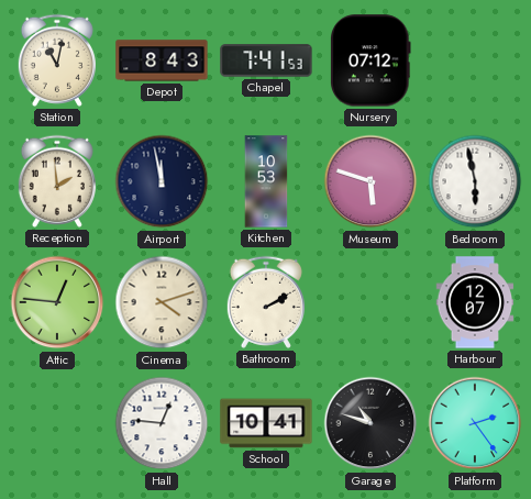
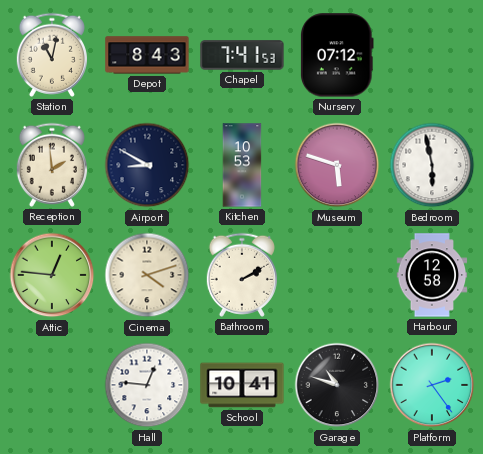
Airport: 11:58 -> 8:50
Harbour: 12:07 -> 12:58
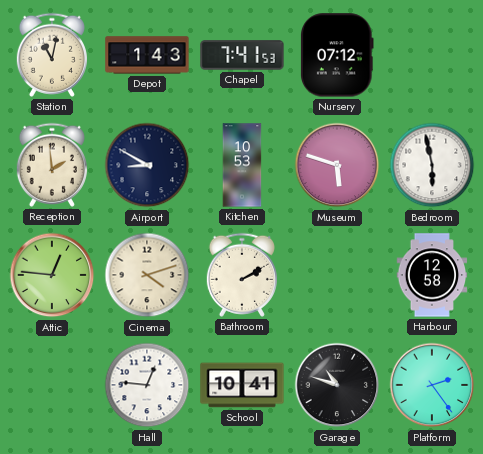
Depot: 8:43 -> 1:43
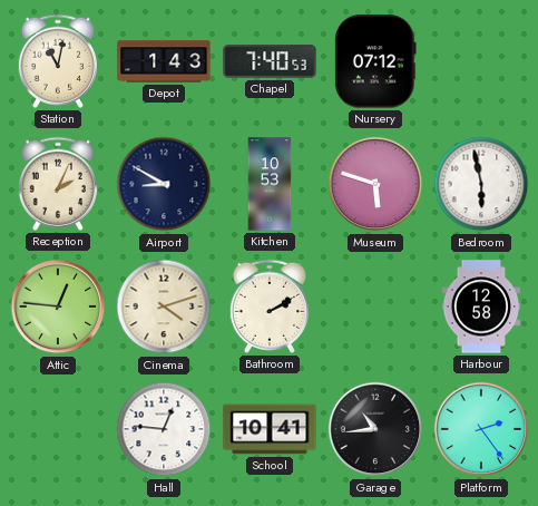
Chapel: 7:41 -> 7:40
Reception: 1:59 -> 2:04
Garage: 10:48 -> 10:44
